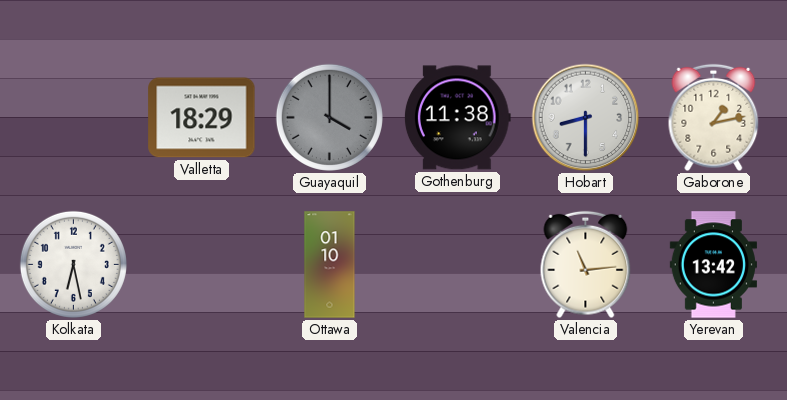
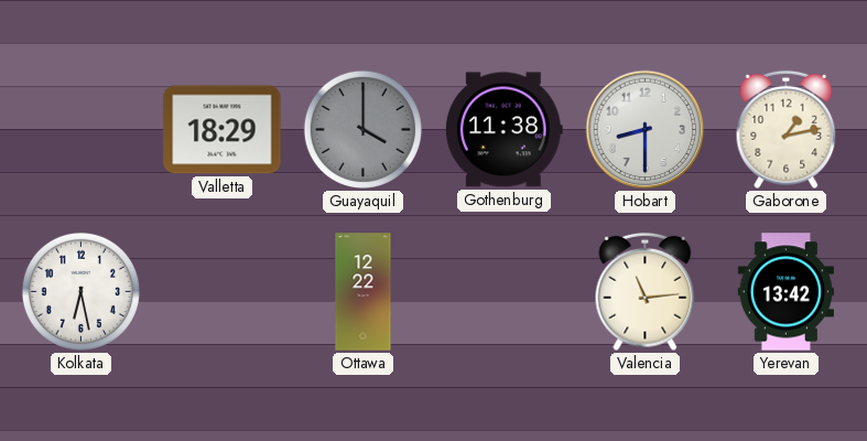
Ottawa: 01:10 -> 12:22
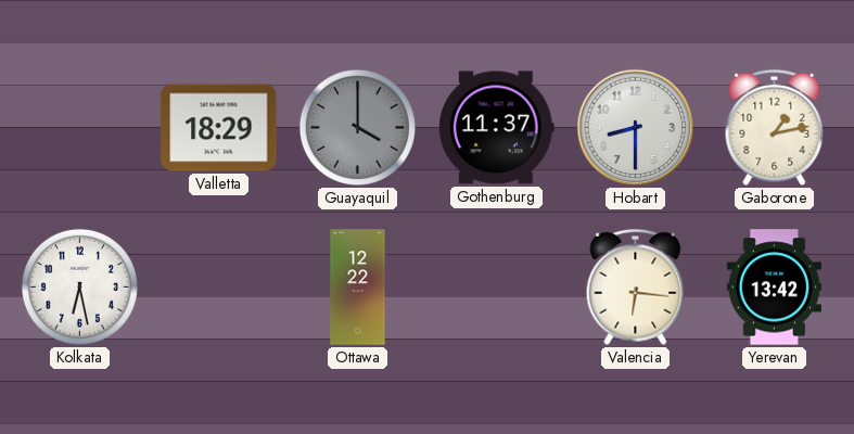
Gothenburg: 11:38 -> 11:37
Valencia: 11:14 -> 6:16
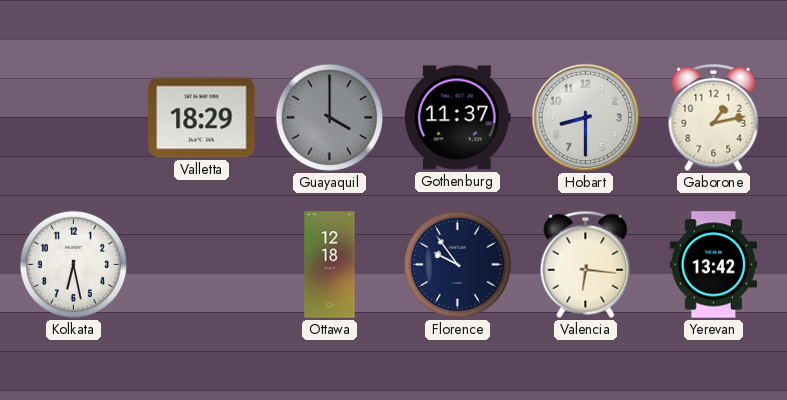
Ottawa: 12:22 -> 12:18
Florence: none -> 9:54
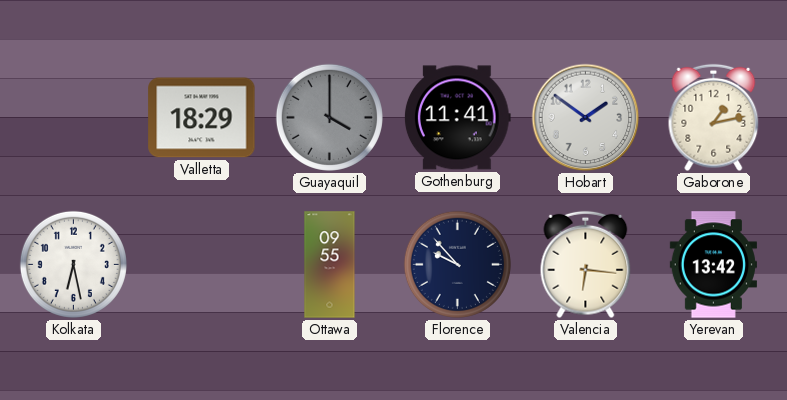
Gothenburg: 11:37 -> 11:41
Hobart: 8:30 -> 1:51
Ottawa: 12:18 -> 09:55
Florence: 9:54 -> 9:53
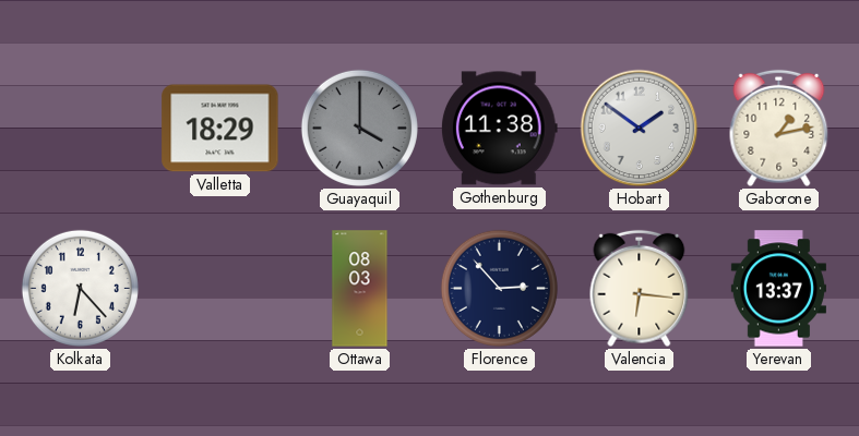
Gothenburg: 11:41 -> 11:38
Kolkata: 6:28 -> 6:23
Ottawa: 09:55 -> 08:03
Florence: 9:53 -> 2:53
Yerevan: 13:42 -> 13:37
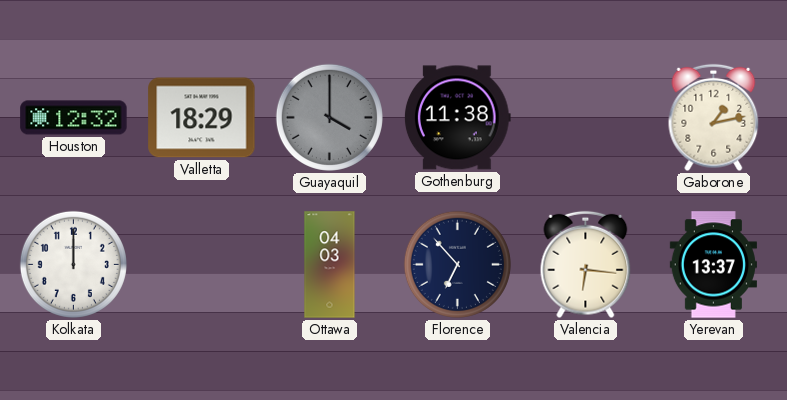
Houston: none -> 12:32
Hobart: 1:51 -> none
Kolkata: 6:23 -> 12:00
Ottawa: 08:03 -> 04:03
Florence: 2:53 -> 6:53
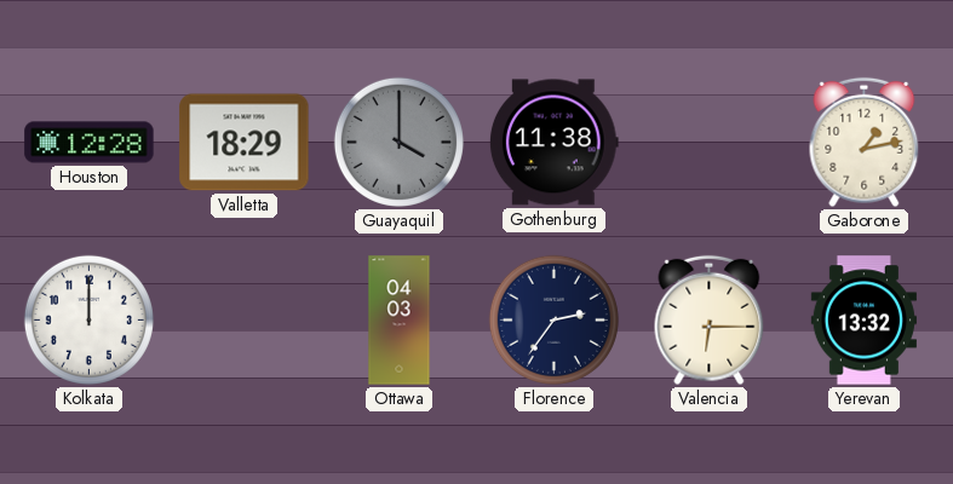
Houston: 12:32 -> 12:28
Florence: 6:53 -> 2:36
Valencia: 6:16 -> 6:15
Yerevan: 13:37 -> 13:32
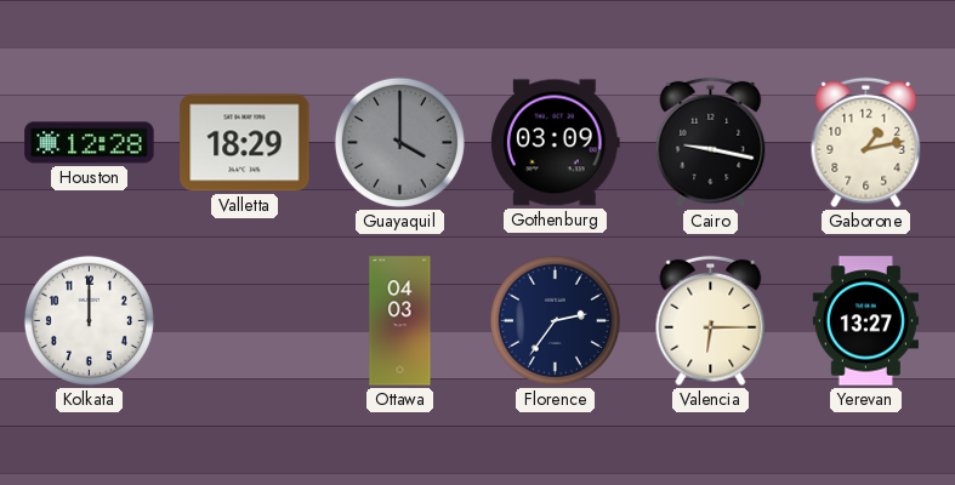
Gothenburg: 11:38 -> 03:09
Cairo: none -> 9:17
Yerevan: 13:32 -> 13:27
